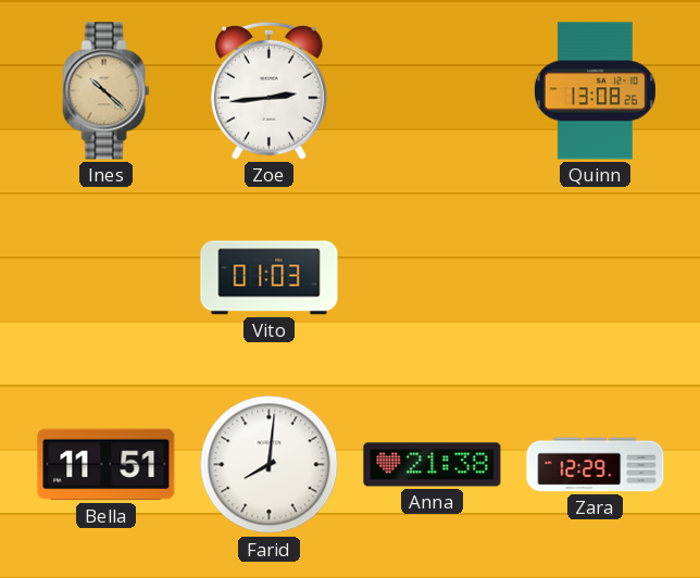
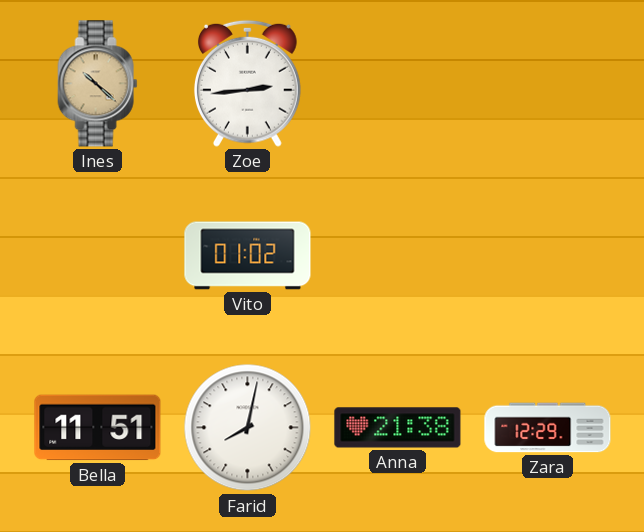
Quinn: 13:08 -> none
Vito: 01:03 -> 01:02
Farid: 8:01 -> 8:02
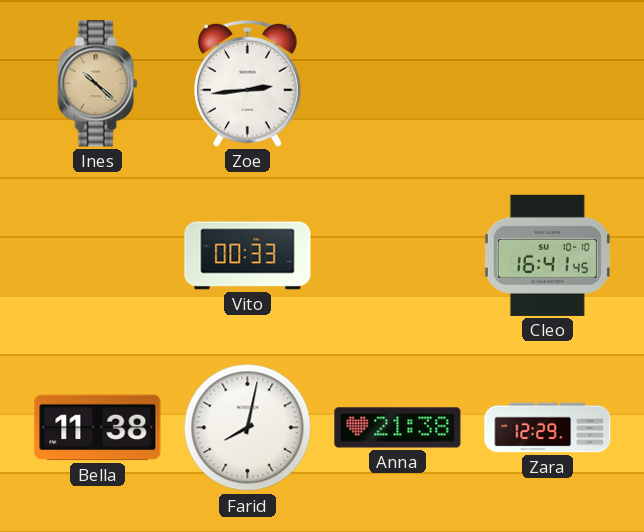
Vito: 01:02 -> 00:33
Cleo: none -> 16:41
Bella: 11:51 -> 11:38
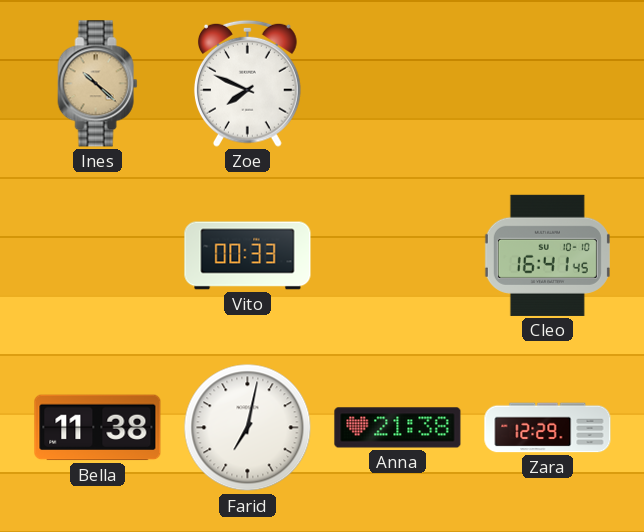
Zoe: 2:44 -> 7:49
Farid: 8:02 -> 7:02
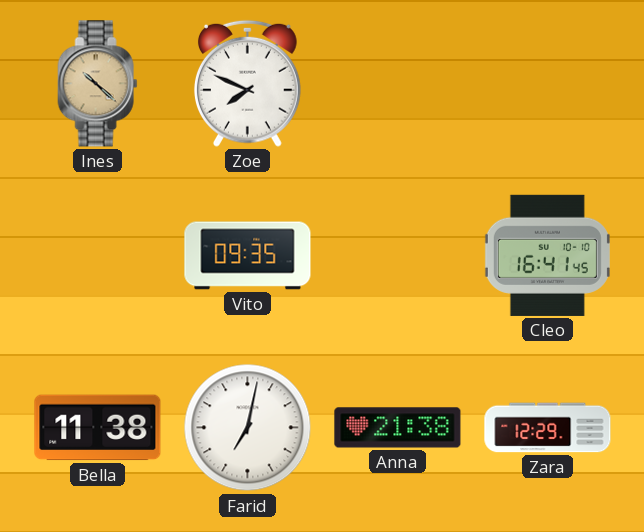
Vito: 00:33 -> 09:35
